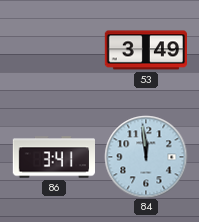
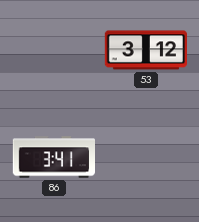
53: 3:49 -> 3:12
84: 11:59 -> none
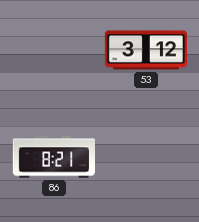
86: 3:41 -> 8:21
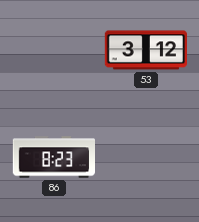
86: 8:21 -> 8:23
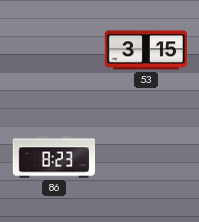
53: 3:12 -> 3:15
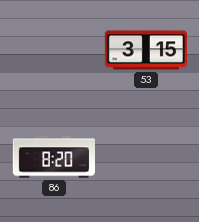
86: 8:23 -> 8:20
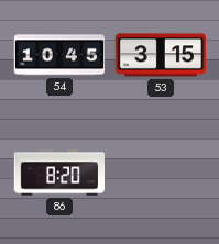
54: none -> 10:45
